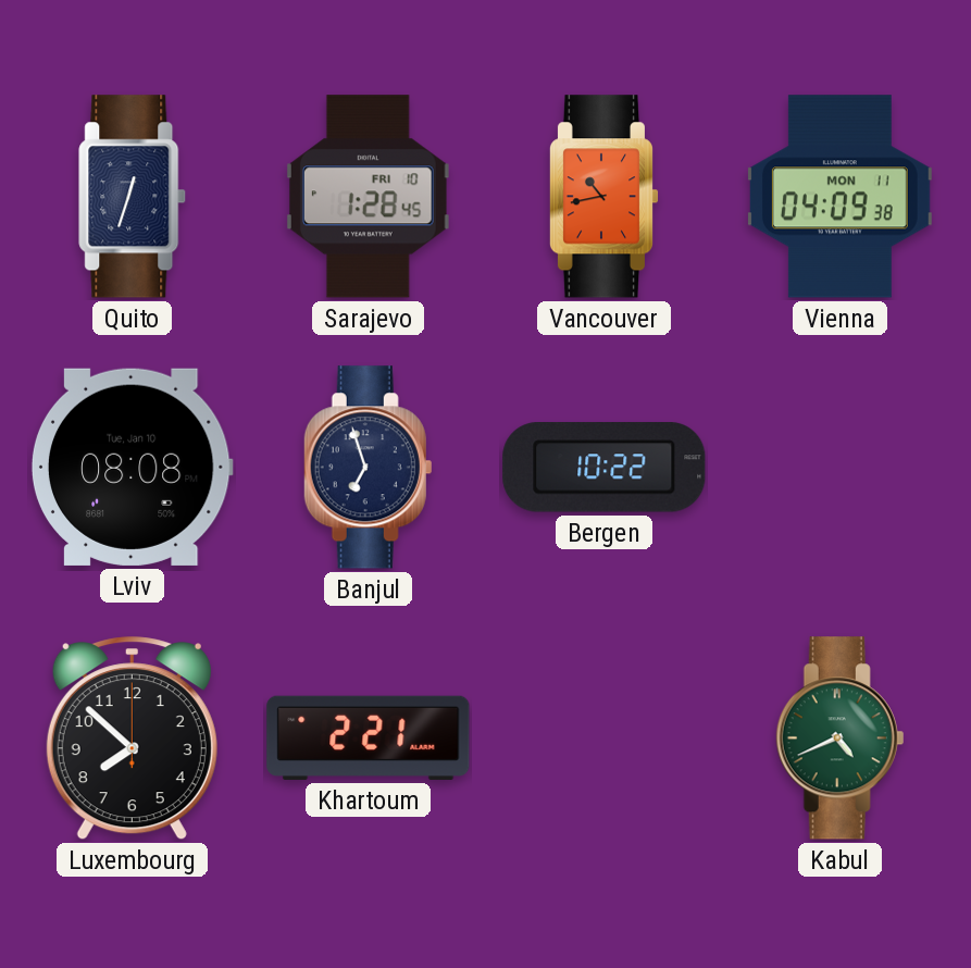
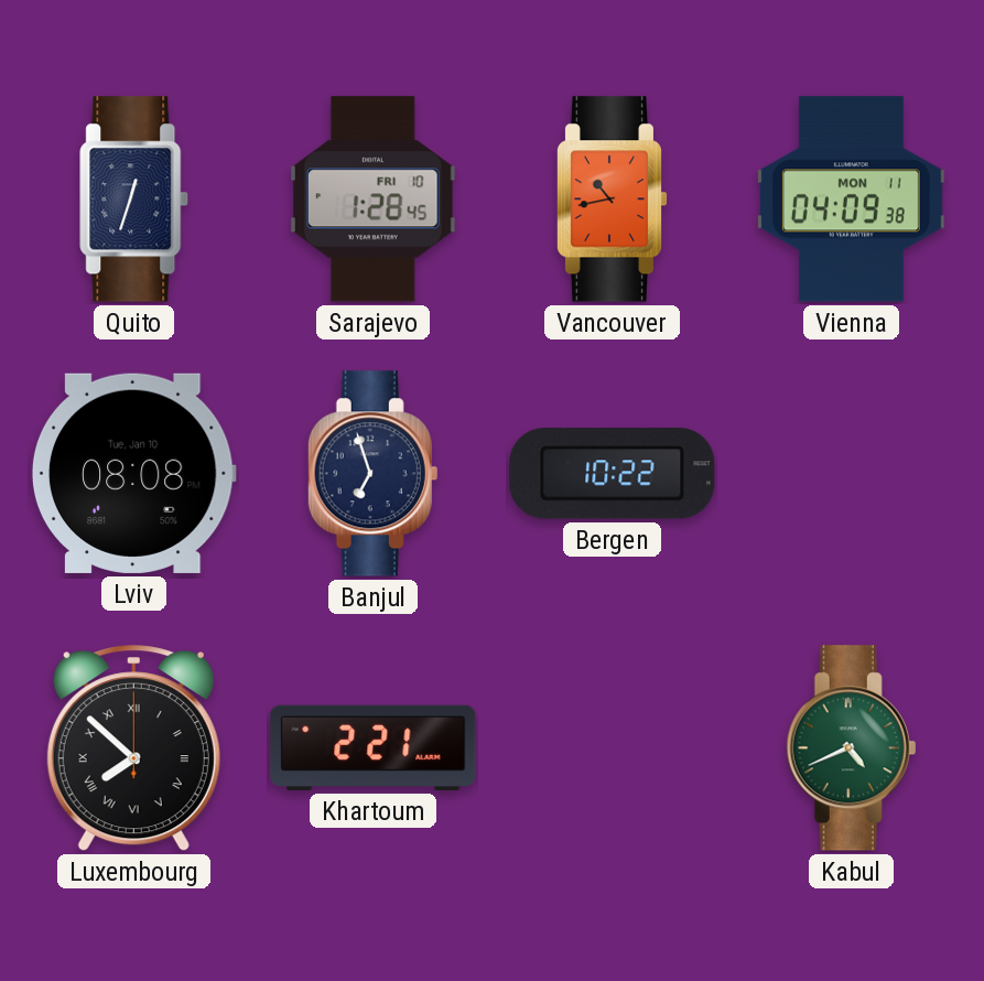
Luxembourg numerals: Arabic -> Roman
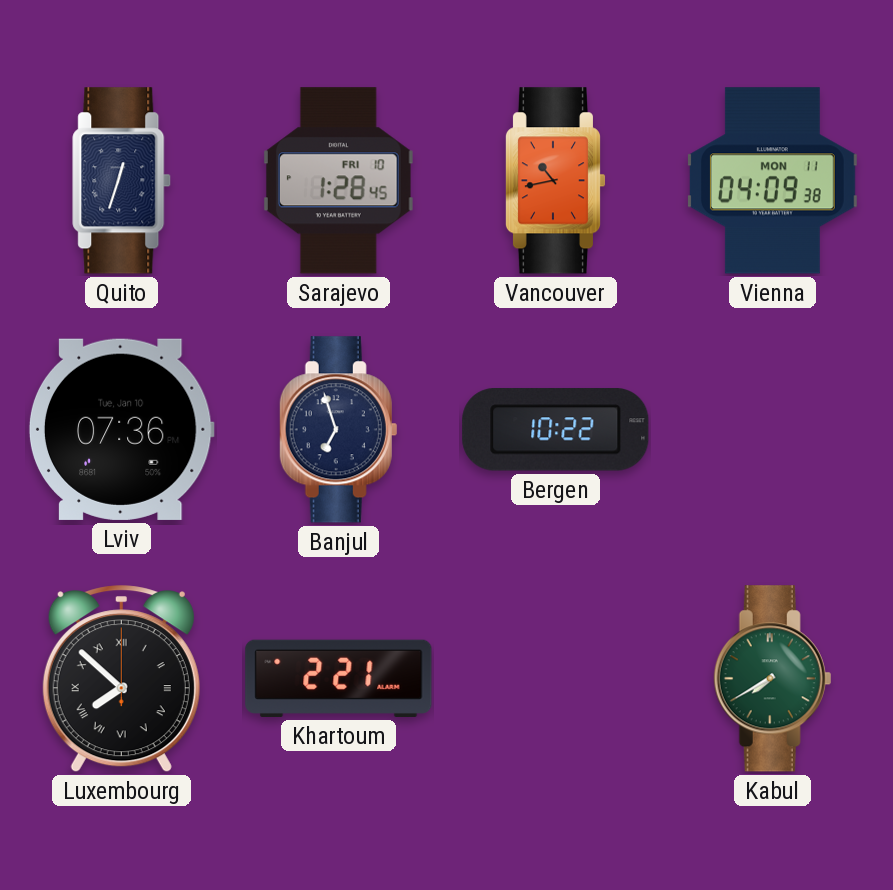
Lviv: 08:08 -> 07:36
Kabul: 4:41 -> 7:40
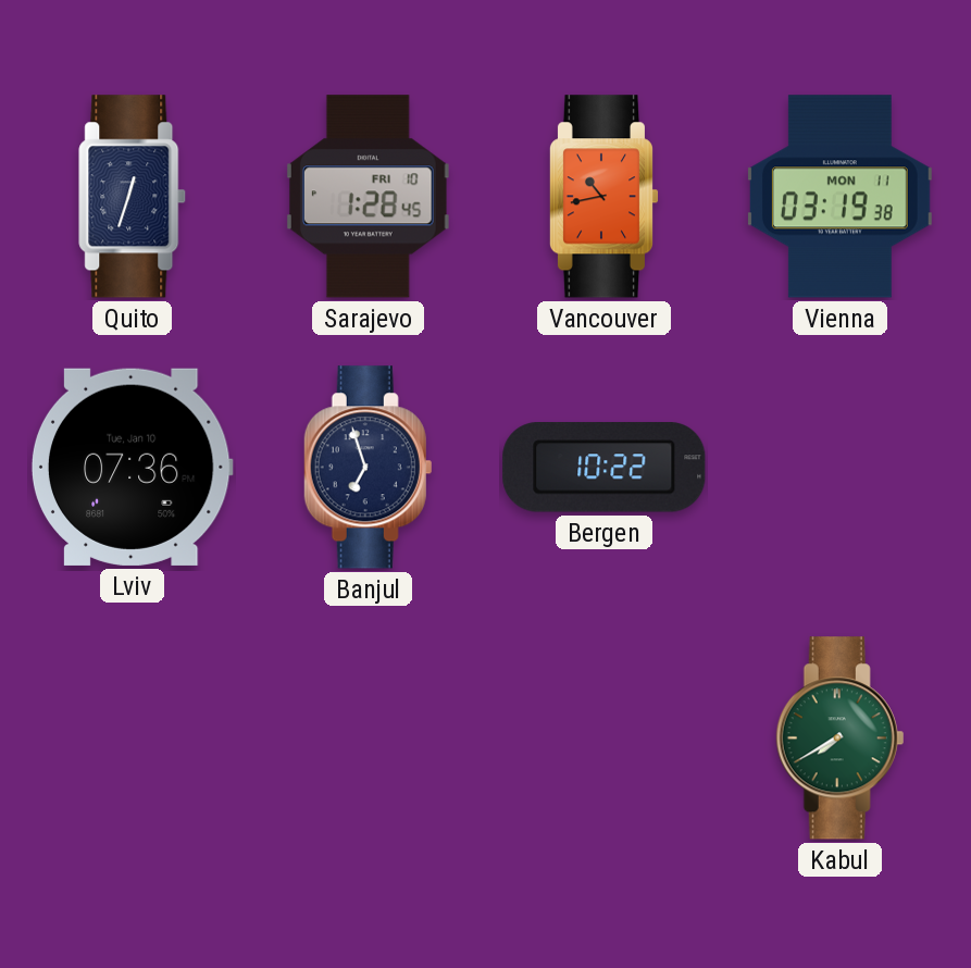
Vienna: 04:09 -> 03:19
Luxembourg: 7:52 -> none
Khartoum: 2:21 -> none
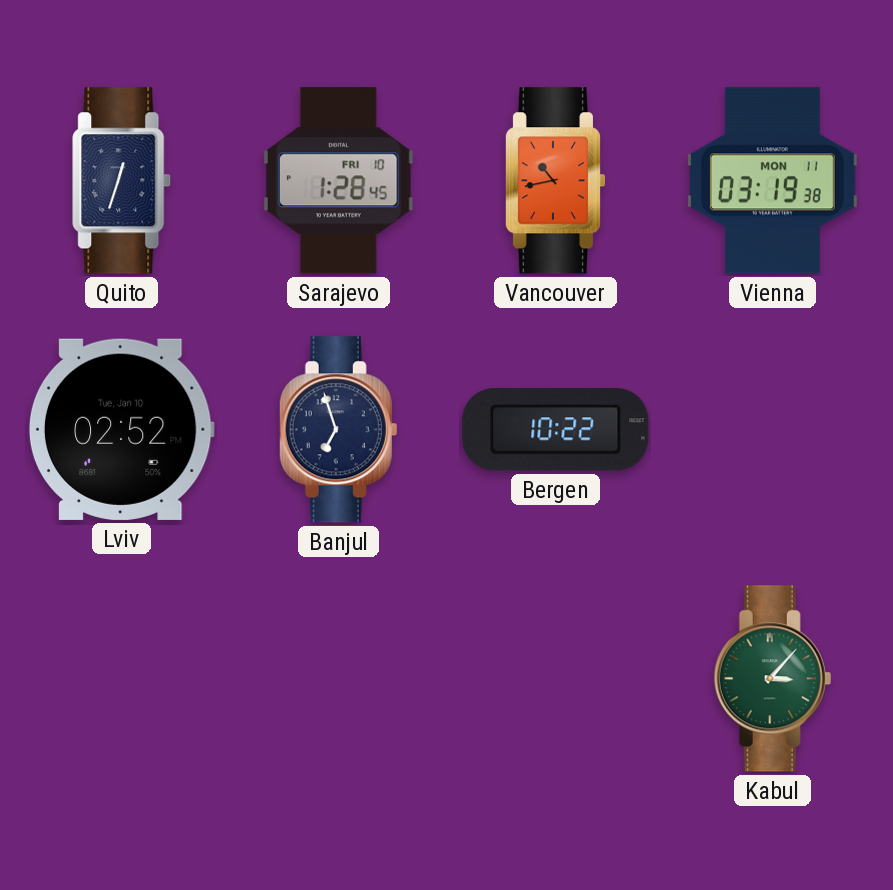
Lviv: 07:36 -> 02:52
Kabul: 7:40 -> 3:07
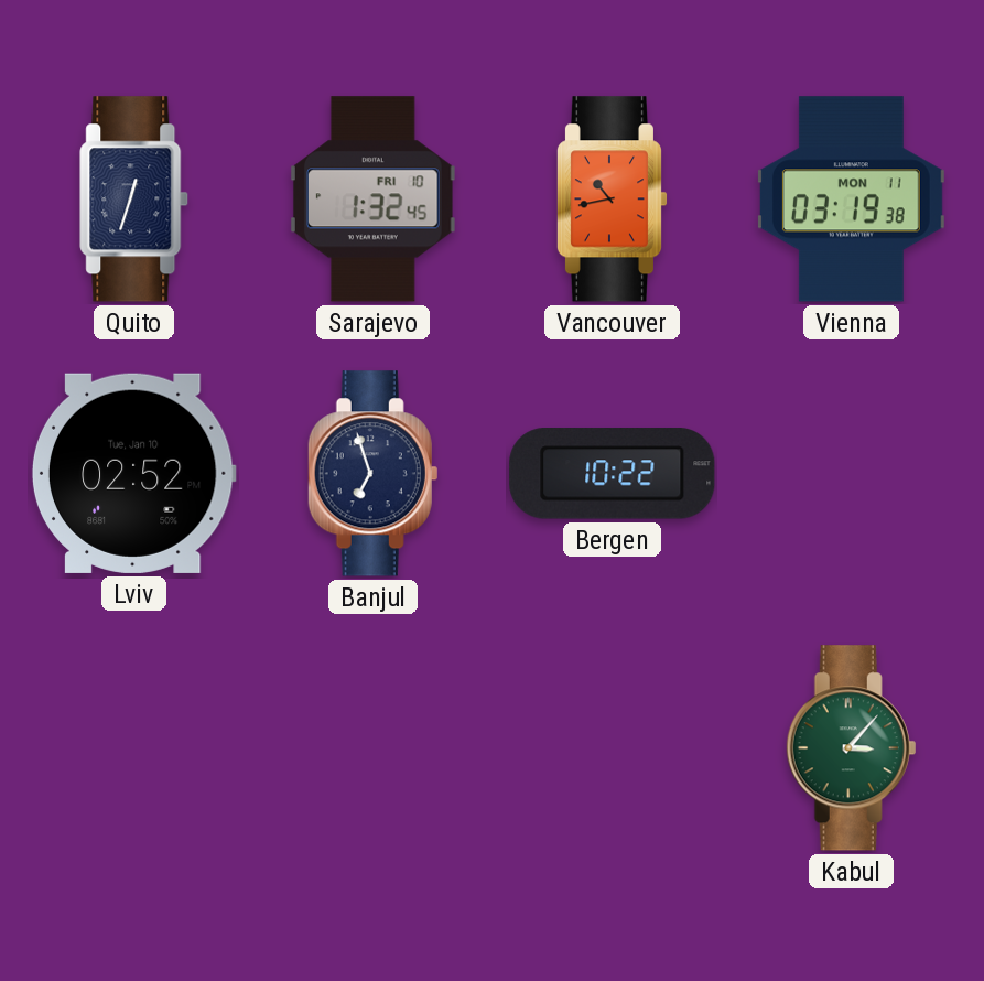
Sarajevo: 1:28 -> 1:32
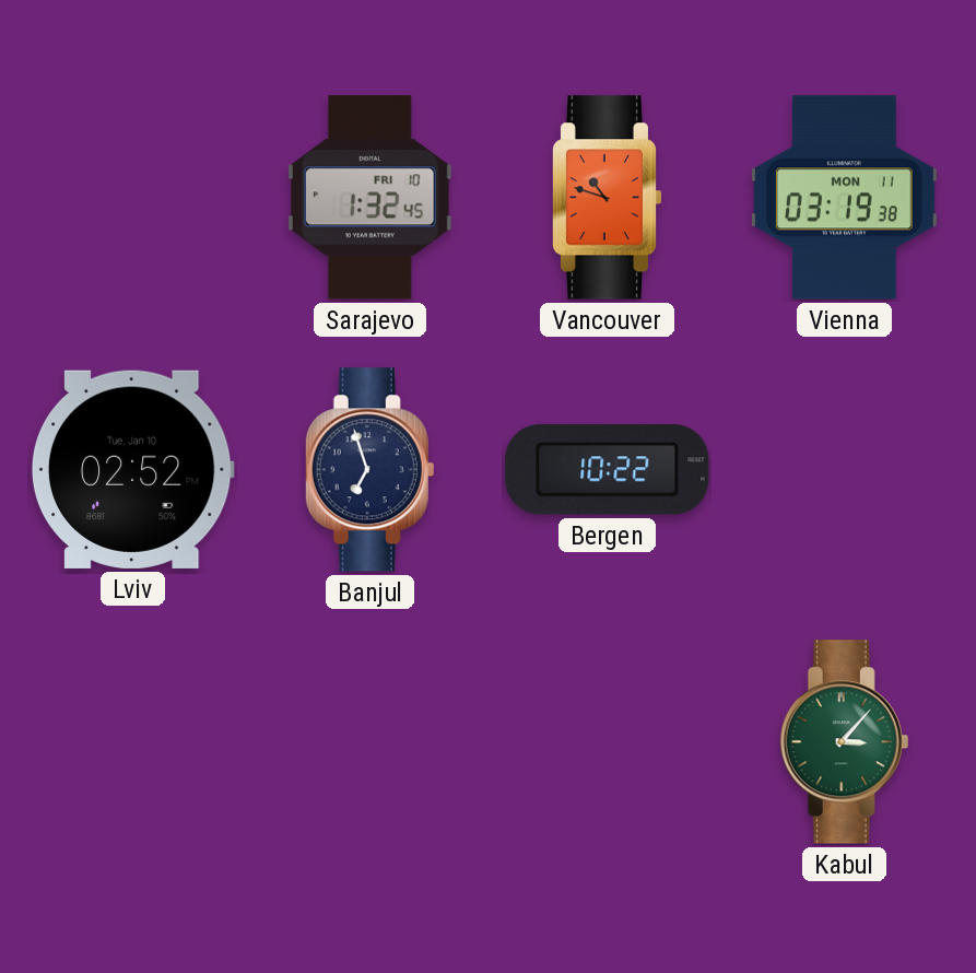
Quito: 12:33 -> none
Vancouver: 10:43 -> 10:48
